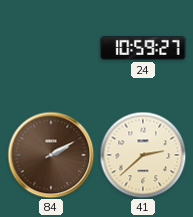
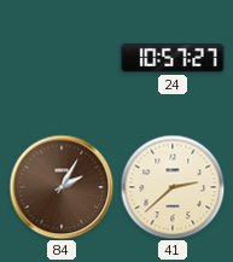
24: 10:59 -> 10:57
84: 2:10 -> 2:05
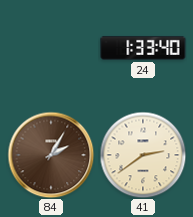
24: 10:57 -> 1:33
41: 2:38 -> 2:39
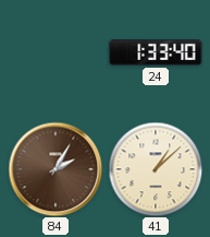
41: 2:39 -> 1:08
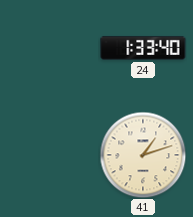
84: 2:05 -> none
41: 1:08 -> 1:12
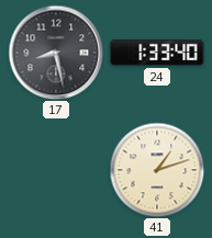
17: none -> 8:28
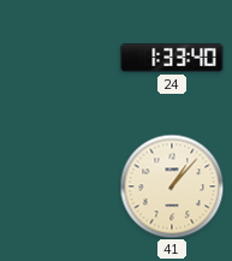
17: 8:28 -> none
41: 1:12 -> 1:07
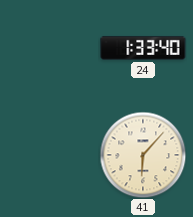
41: 1:07 -> 6:07
